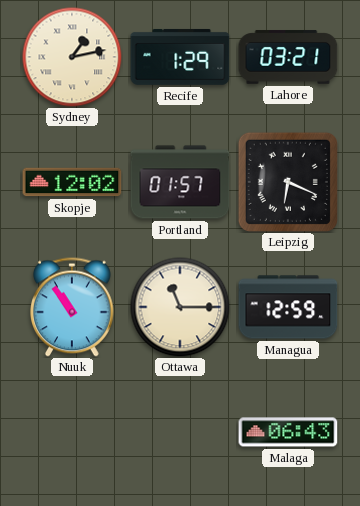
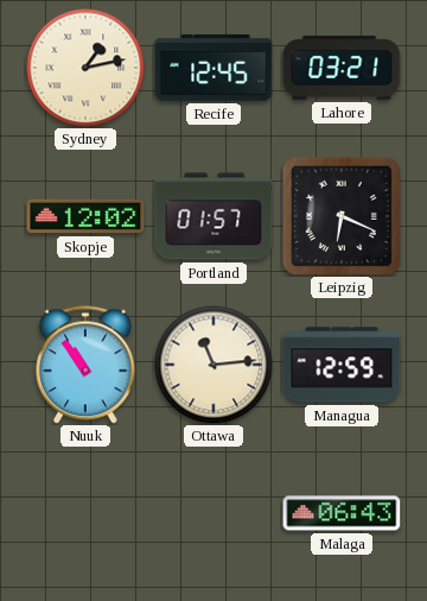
Recife: 1:29 -> 12:45
Ottawa: 11:15 -> 11:14
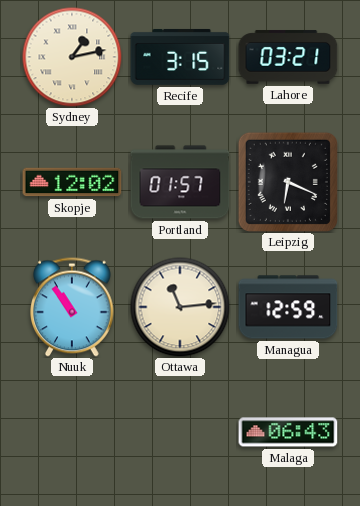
Recife: 12:45 -> 3:15
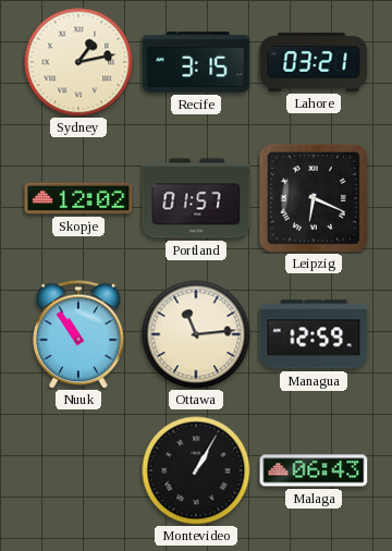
Montevideo: none -> 1:05
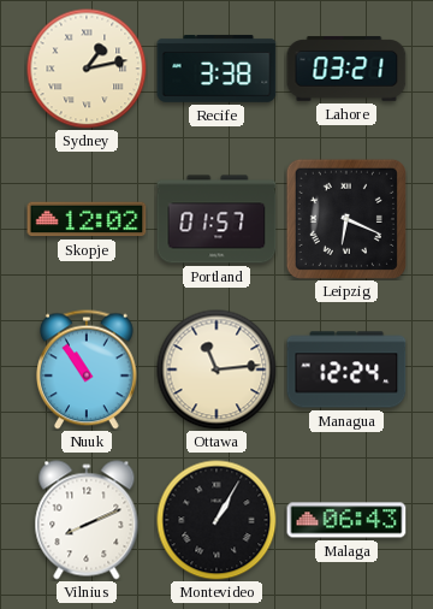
Recife: 3:15 -> 3:38
Managua: 12:59 -> 12:24
Vilnius: none -> 8:11
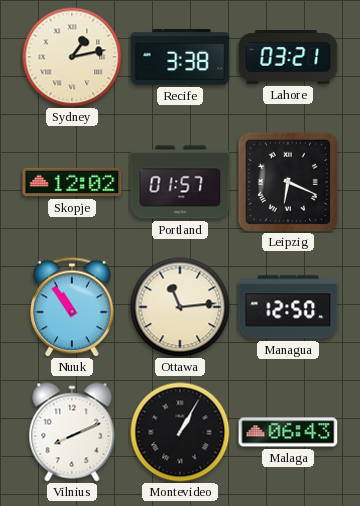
Managua: 12:24 -> 12:50
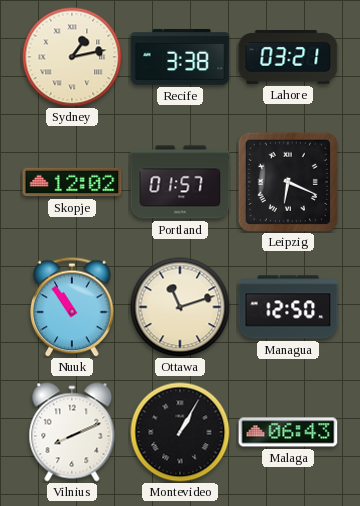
Ottawa: 11:14 -> 11:12
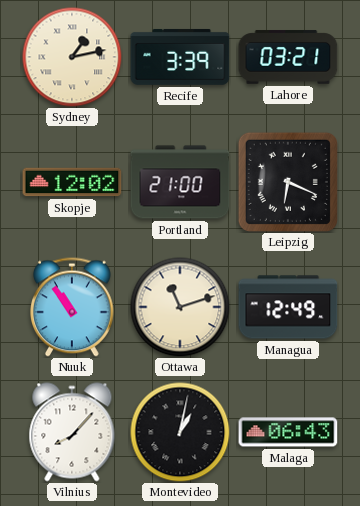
Recife: 3:38 -> 3:39
Portland: 01:57 -> 21:00
Managua: 12:50 -> 12:49
Vilnius: 8:11 -> 8:07
Montevideo: 1:05 -> 1:02
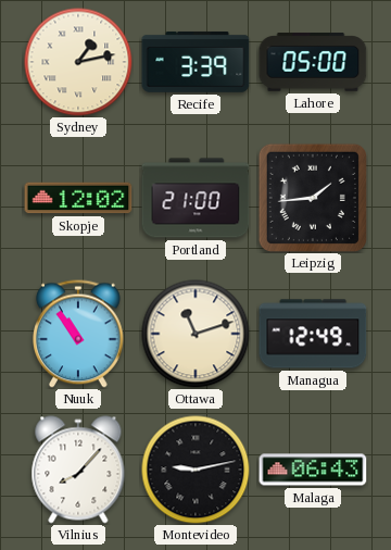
Lahore: 03:21 -> 05:00
Leipzig: 6:19 -> 1:44
Montevideo: 1:02 -> 9:13
